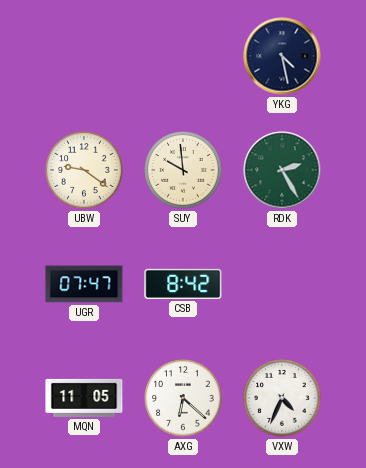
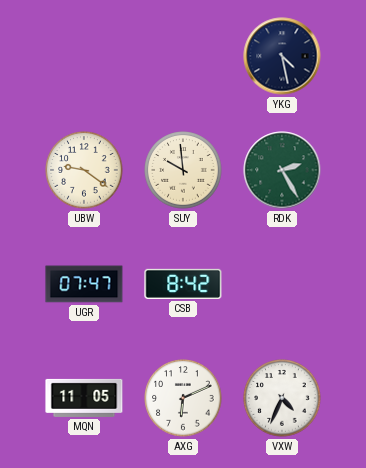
AXG: 6:22 -> 6:11
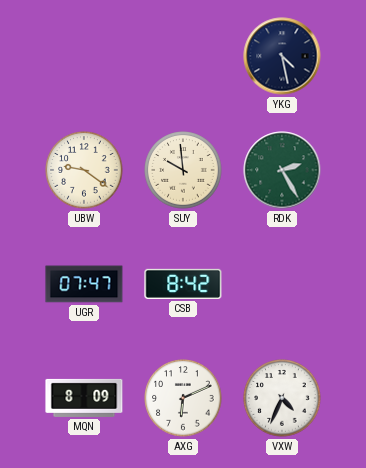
MQN: 11:05 -> 8:09
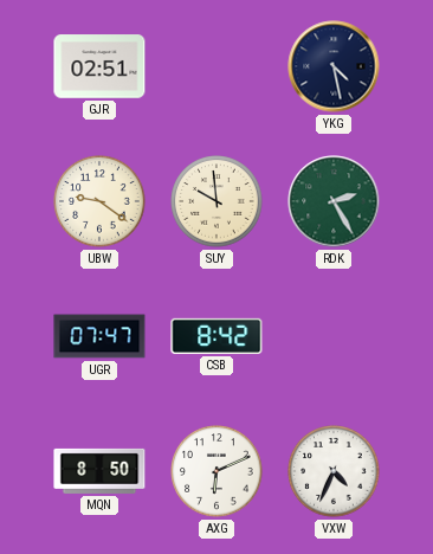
GJR: none -> 02:51
MQN: 8:09 -> 8:50
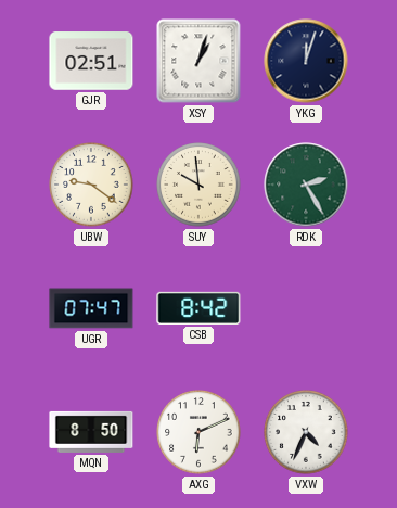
XSY: none -> 1:03
YKG: 4:28 -> 12:03
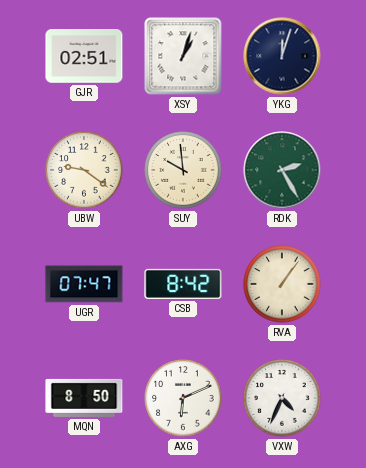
RVA: none -> 1:06
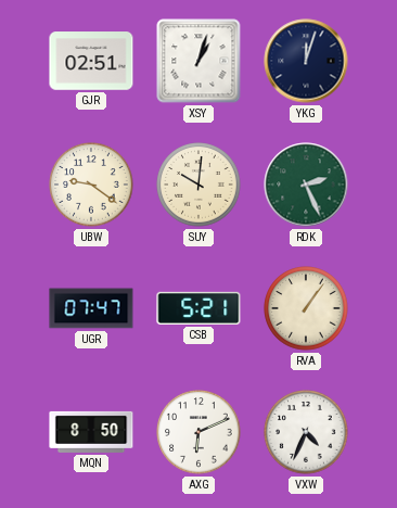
SUY: 9:59 -> 10:01
RDK: 2:25 -> 2:26
CSB: 8:42 -> 5:21
